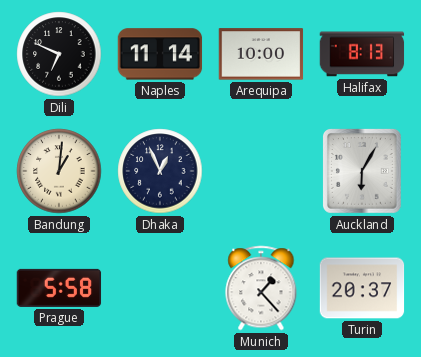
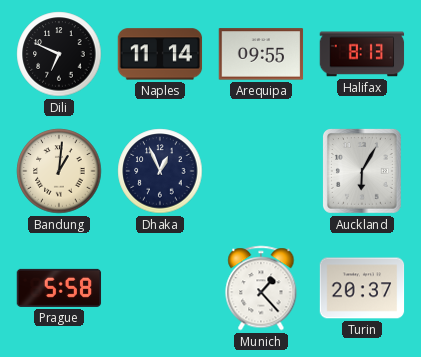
Arequipa: 10:00 -> 09:55
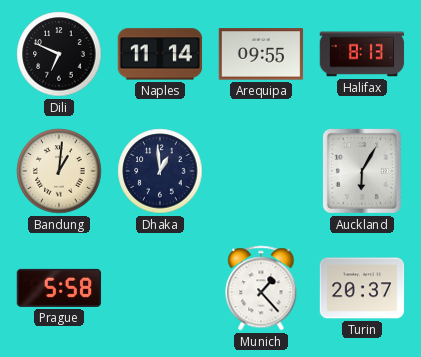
Dhaka: 12:56 -> 12:59
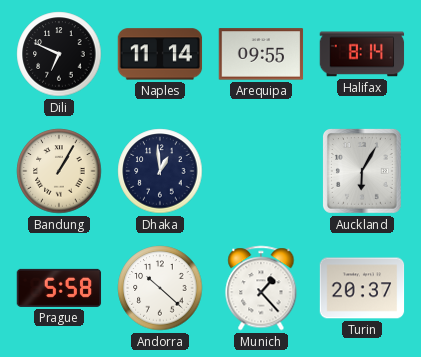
Halifax: 8:13 -> 8:14
Bandung: 1:01 -> 1:05
Andorra: none -> 10:22
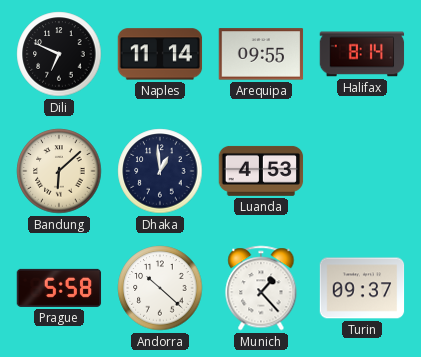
Bandung: 1:05 -> 6:08
Luanda: none -> 4:53
Auckland: 6:05 -> none
Turin: 20:37 -> 09:37
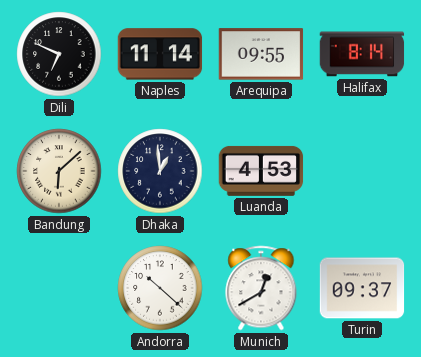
Prague: 5:58 -> none
Munich: 1:23 -> 12:40
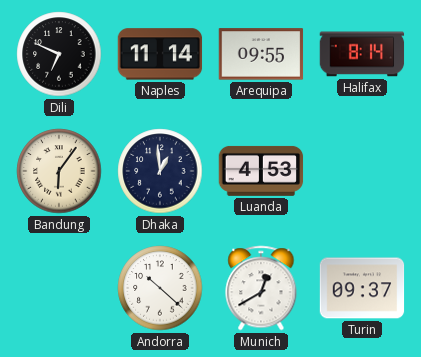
Bandung: 6:08 -> 6:06
